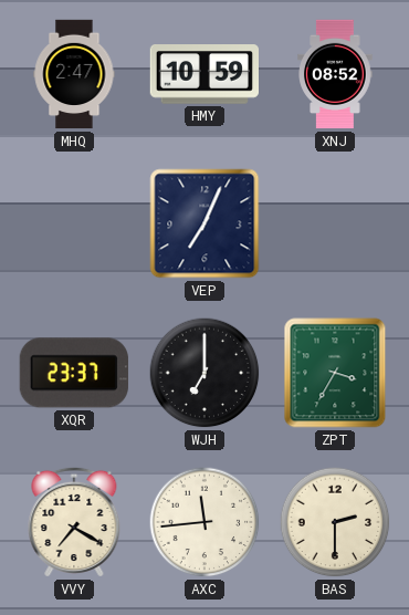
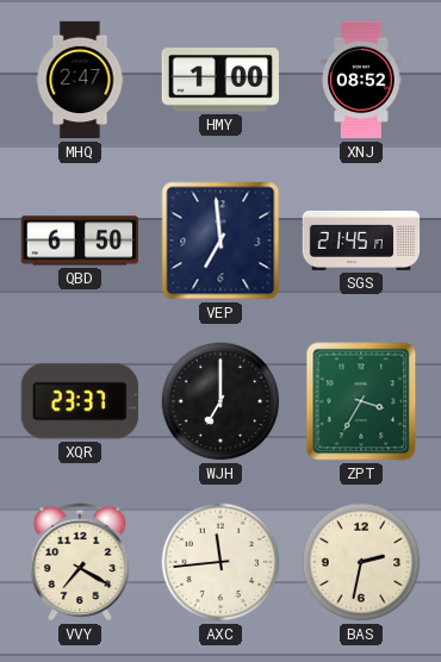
HMY: 10:59 -> 1:00
QBD: none -> 6:50
VEP: 7:04 -> 6:59
SGS: none -> 21:45
BAS: 2:30 -> 2:32
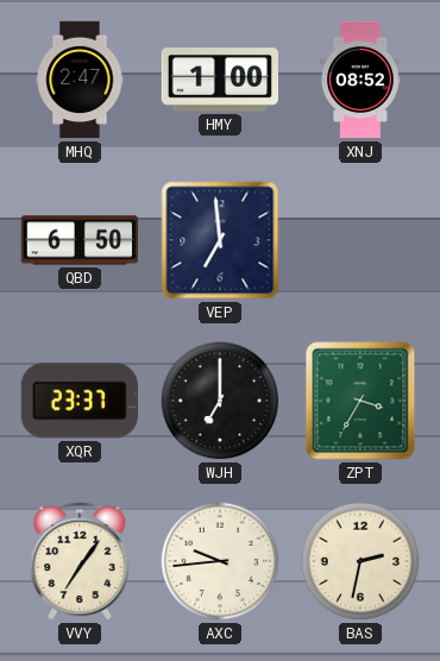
SGS: 21:45 -> none
VVY: 7:20 -> 7:06
AXC: 11:44 -> 9:44
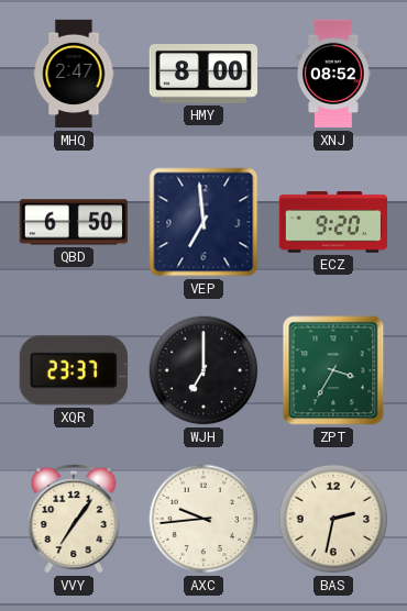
HMY: 1:00 -> 8:00
ECZ: none -> 9:20
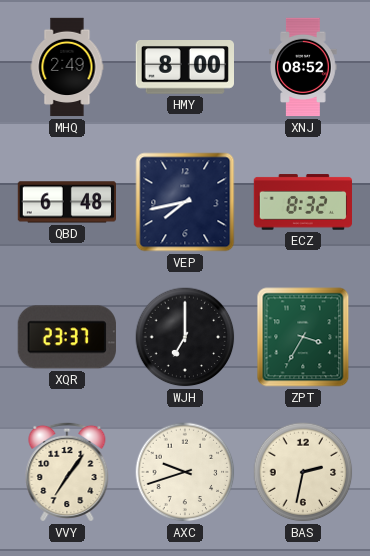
MHQ: 2:47 -> 2:49
QBD: 6:50 -> 6:48
VEP: 6:59 -> 7:43
ECZ: 9:20 -> 8:32
AXC: 9:44 -> 9:42
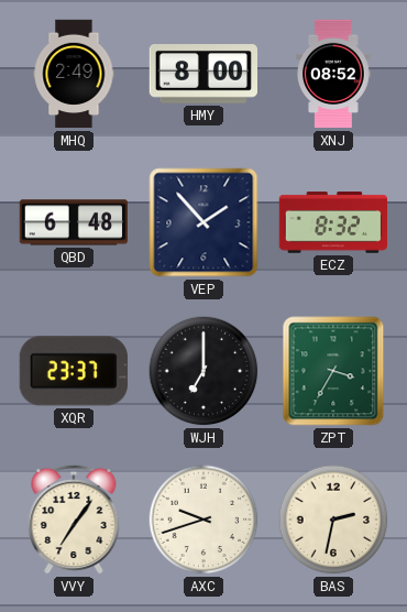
VEP: 7:43 -> 1:53
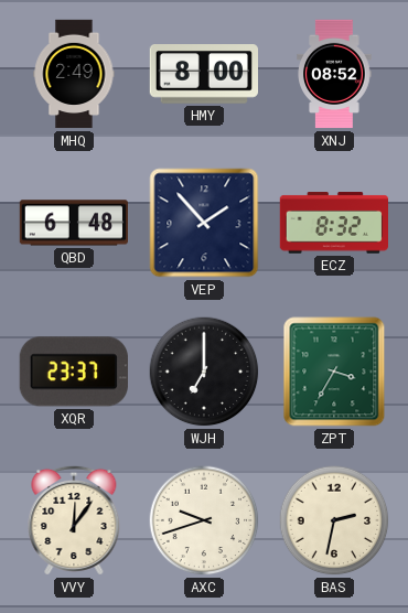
VVY: 7:06 -> 12:06
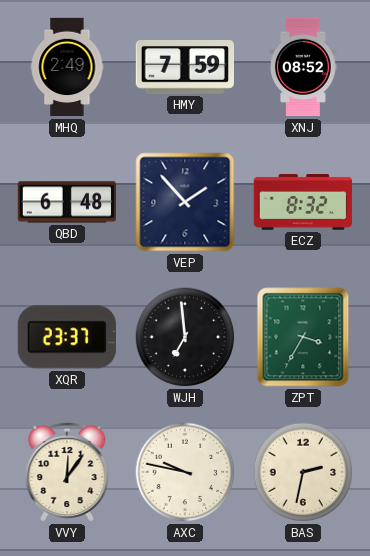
HMY: 8:00 -> 7:59
WJH: 7:00 -> 6:59
AXC: 9:42 -> 9:47
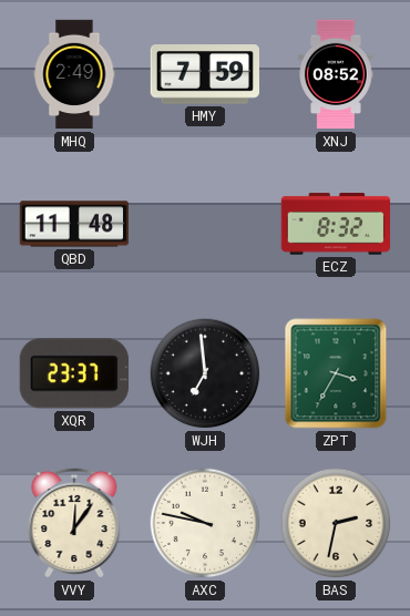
QBD: 6:48 -> 11:48
VEP: 1:53 -> none
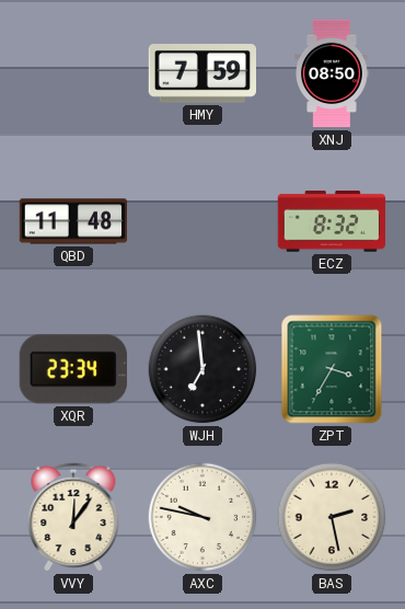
MHQ: 2:49 -> none
XNJ: 08:52 -> 08:50
XQR: 23:37 -> 23:34
BAS: 2:32 -> 2:28
